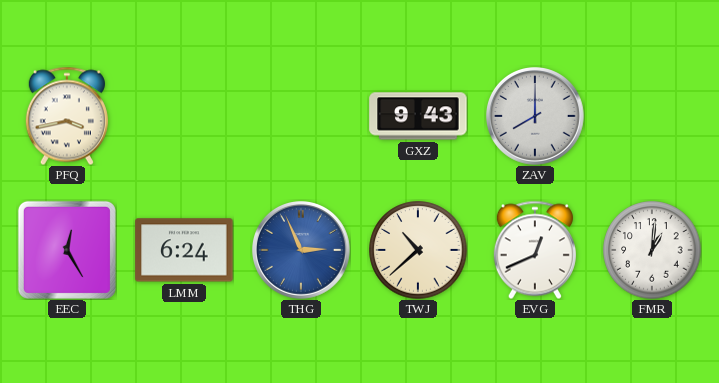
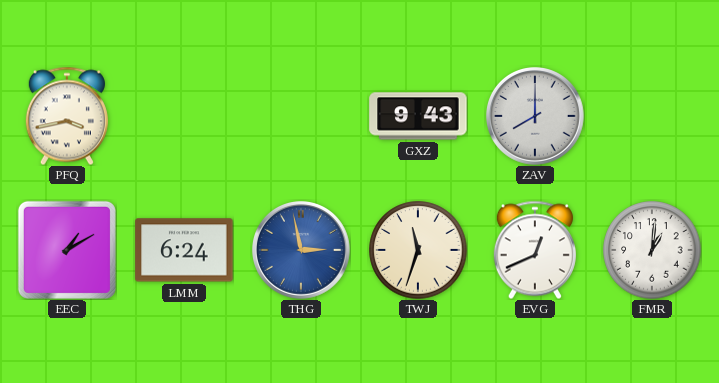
EEC: 12:25 -> 1:10
THG: 2:56 -> 2:58
TWJ: 10:38 -> 11:33
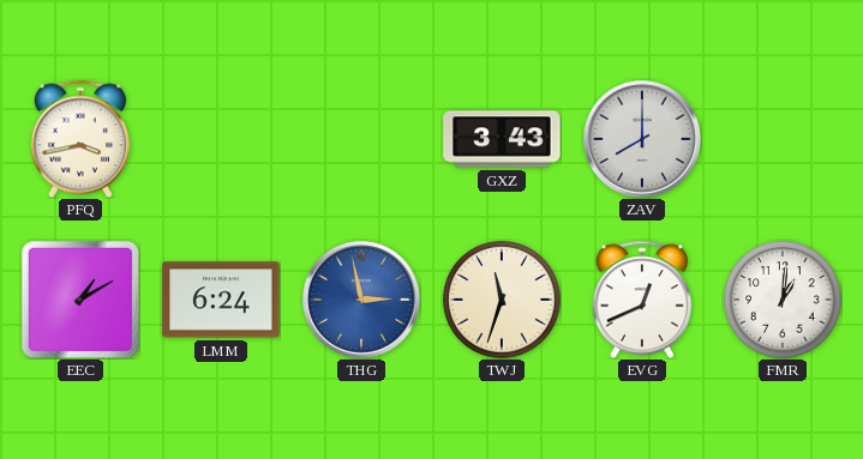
GXZ: 9:43 -> 3:43
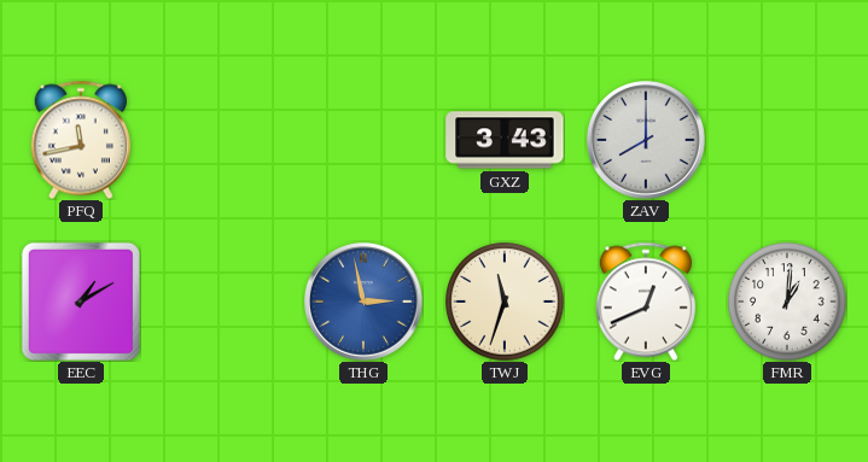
PFQ: 3:43 -> 11:43
LMM: 6:24 -> none
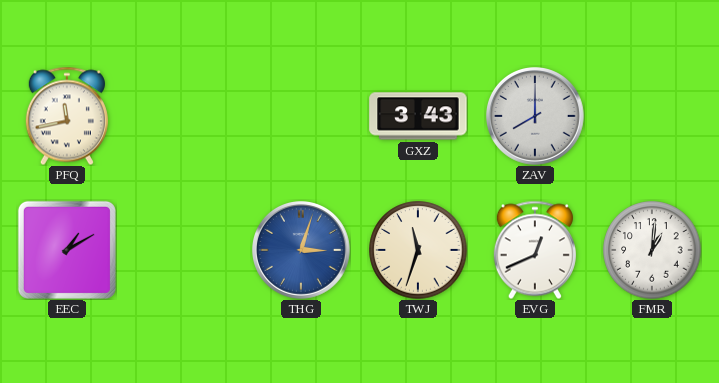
THG: 2:58 -> 3:03
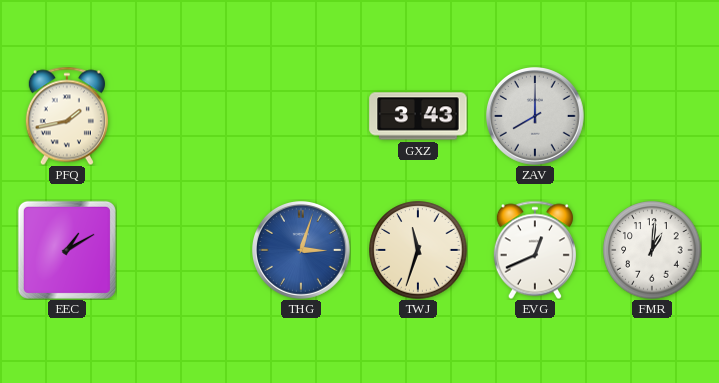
PFQ: 11:43 -> 1:43
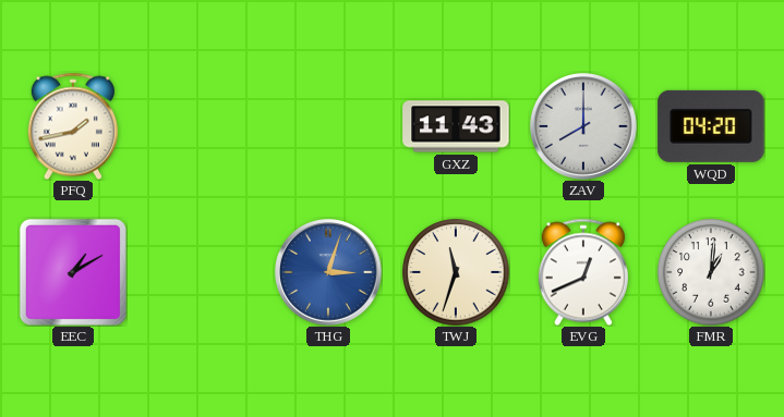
GXZ: 3:43 -> 11:43
WQD: none -> 04:20
